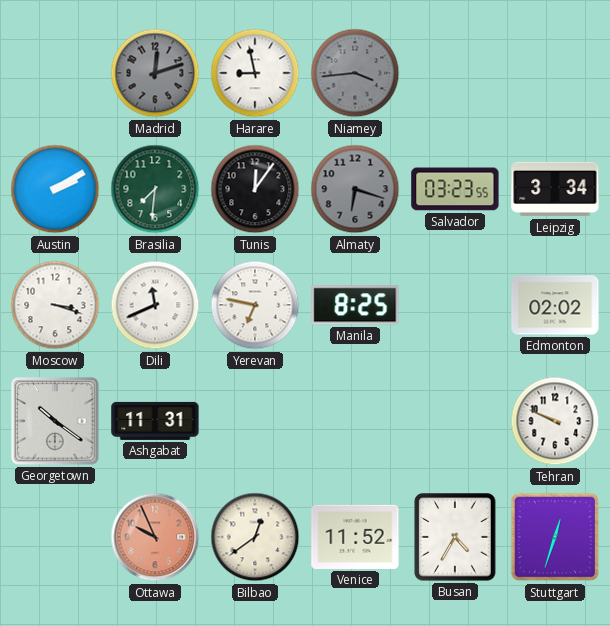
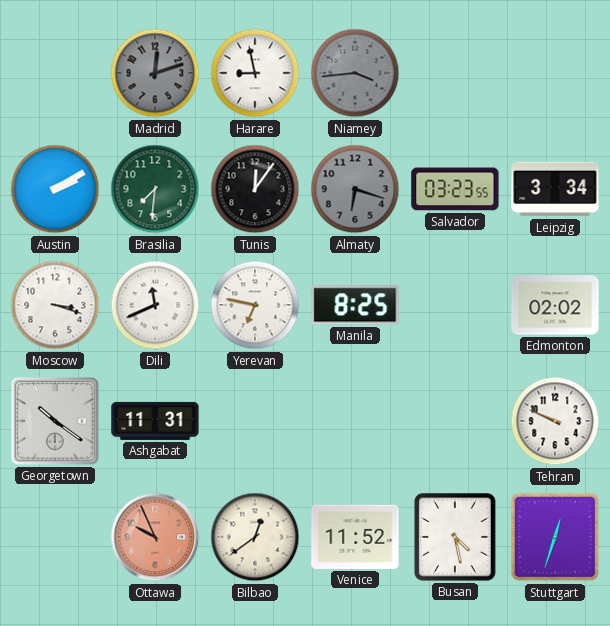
Busan: 4:35 -> 4:28
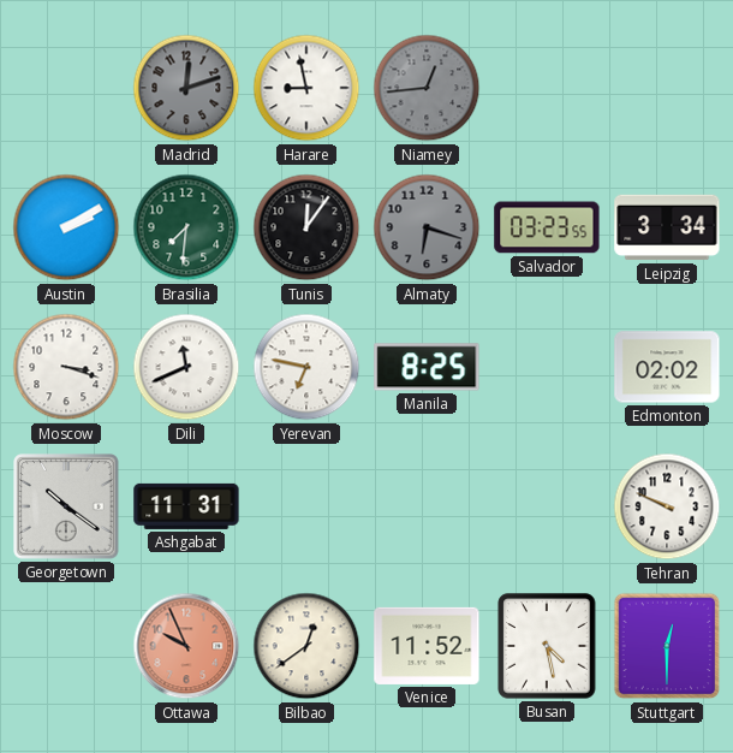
Niamey: 3:44 -> 12:44
Stuttgart: 12:33 -> 12:30
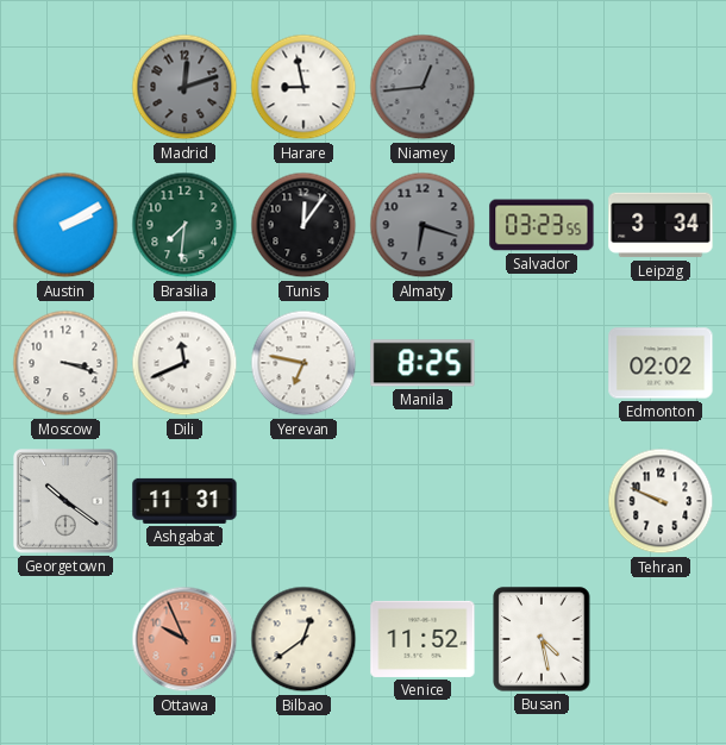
Stuttgart: 12:30 -> none
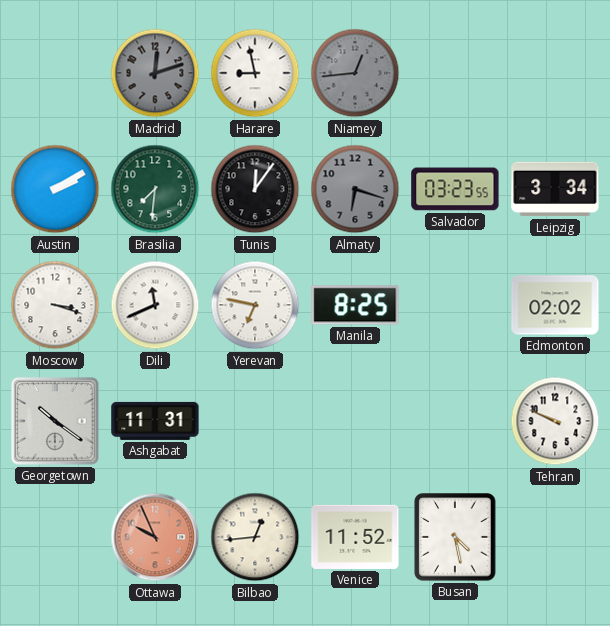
Bilbao: 12:39 -> 12:44
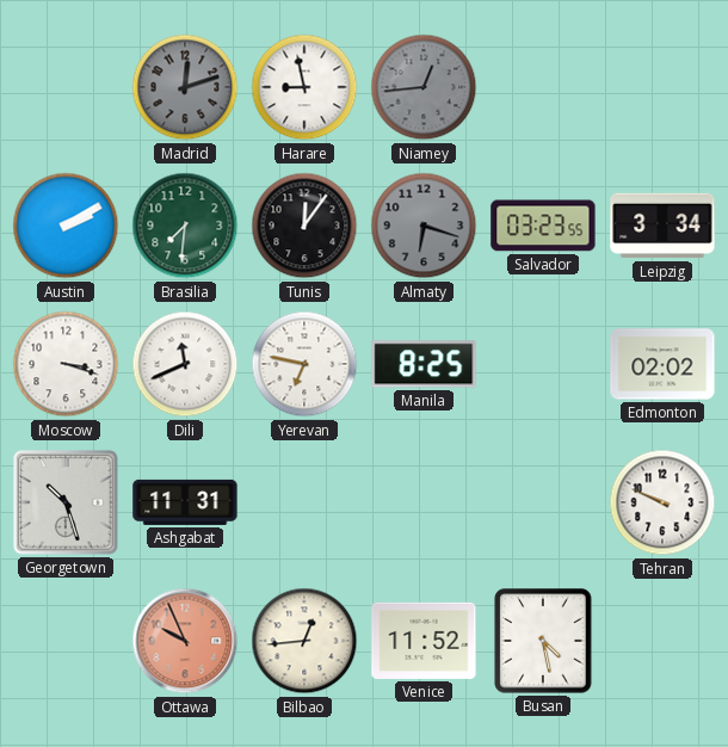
Georgetown: 10:21 -> 10:27
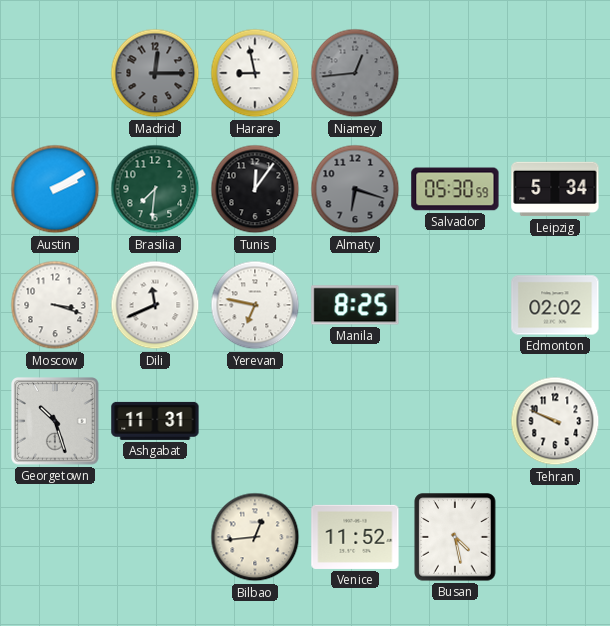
Madrid: 12:12 -> 12:15
Salvador: 03:23 -> 05:30
Leipzig: 3:34 -> 5:34
Ottawa: 9:56 -> none
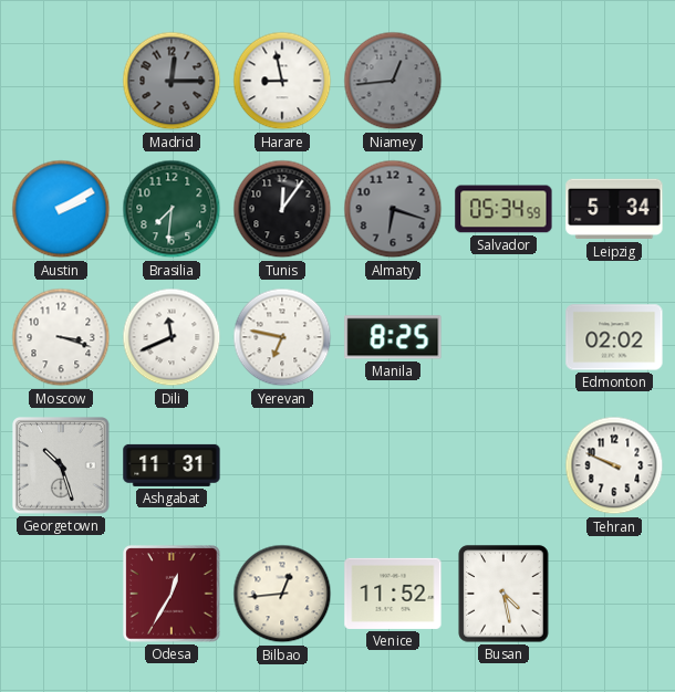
Salvador: 05:30 -> 05:34
Odesa: none -> 12:35
